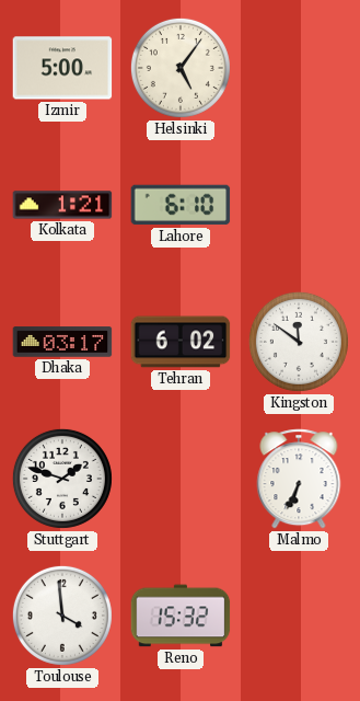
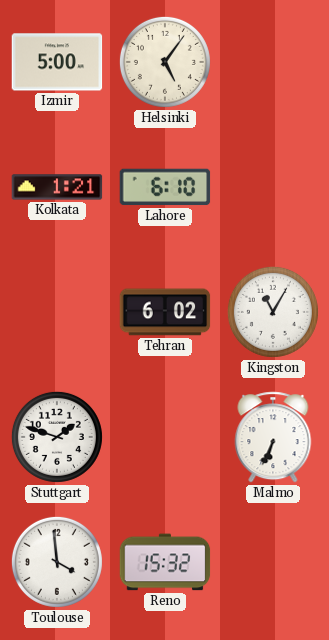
Dhaka: 03:17 -> none
Kingston: 11:51 -> 11:05
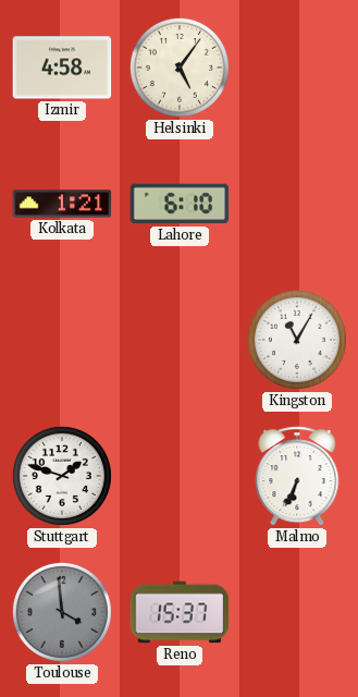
Izmir: 5:00 -> 4:58
Tehran: 6:02 -> none
Toulouse dial: white -> grey
Reno: 15:32 -> 15:37
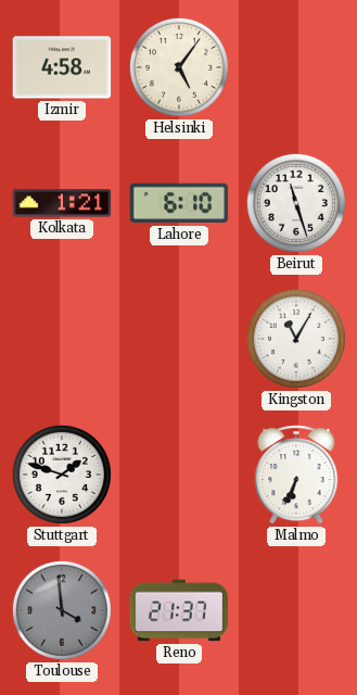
Beirut: none -> 11:27
Reno: 15:37 -> 21:37
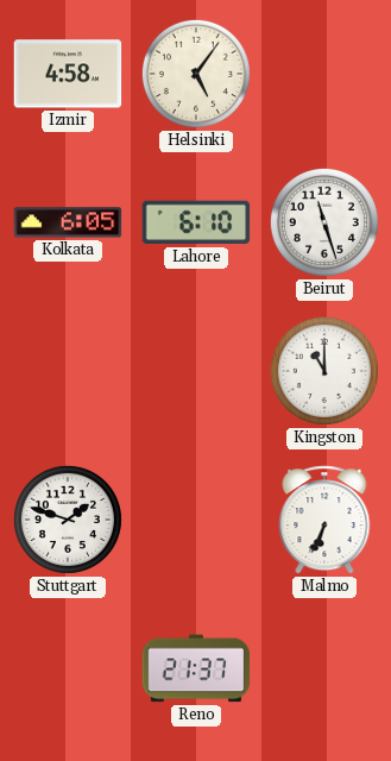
Kolkata: 1:21 -> 6:05
Kingston: 11:05 -> 11:00
Toulouse: 3:59 -> none
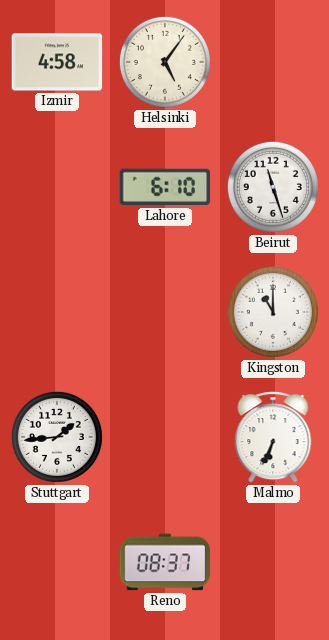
Kolkata: 6:05 -> none
Stuttgart: 1:48 -> 1:44
Reno: 21:37 -> 08:37
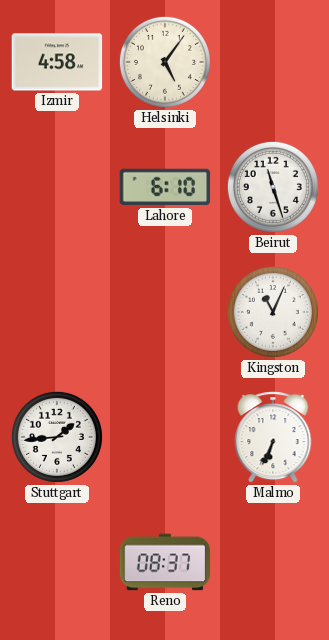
Kingston: 11:00 -> 11:04
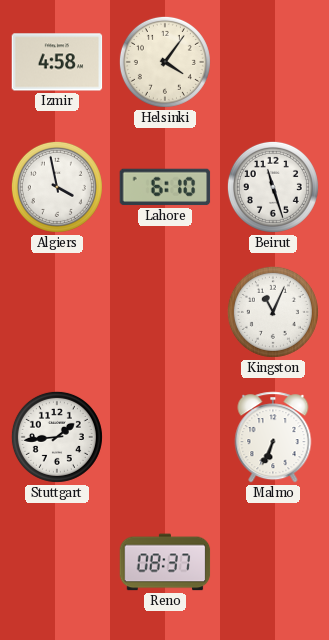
Helsinki: 5:06 -> 4:06
Algiers: none -> 3:58
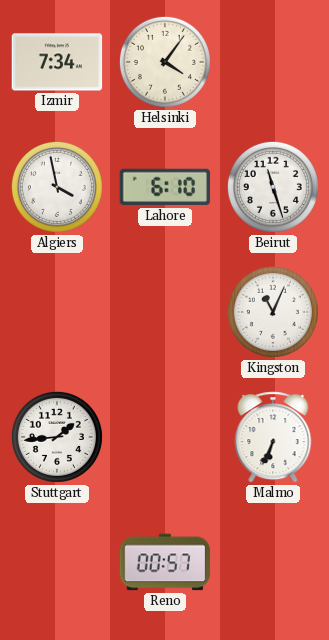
Izmir: 4:58 -> 7:34
Reno: 08:37 -> 00:57
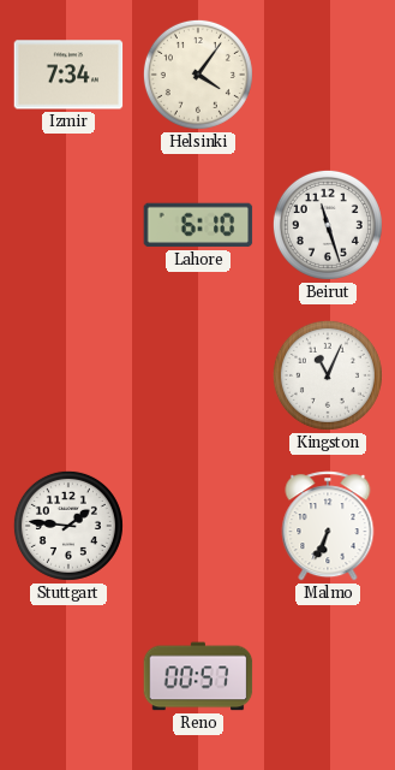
Algiers: 3:58 -> none
Stuttgart: 1:44 -> 1:46
